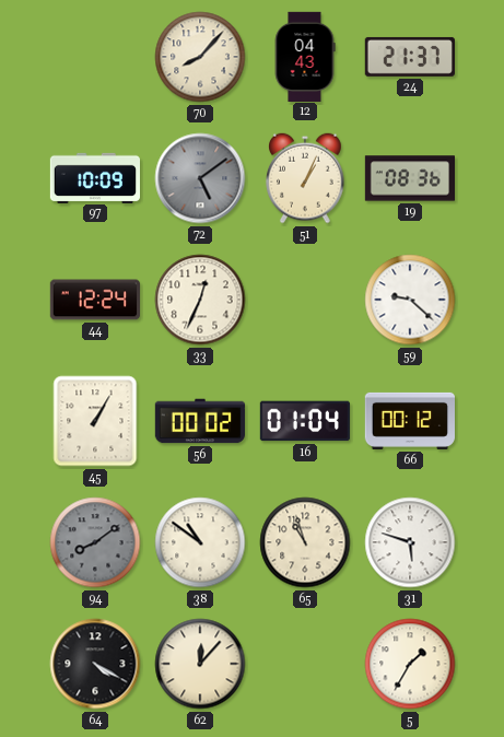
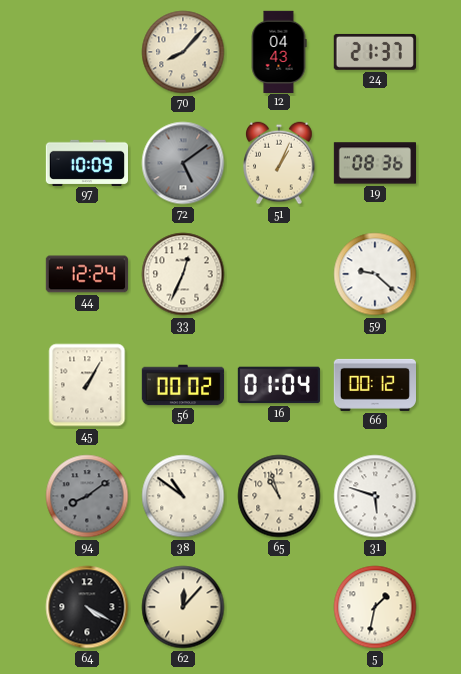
5: 1:35 -> 1:32
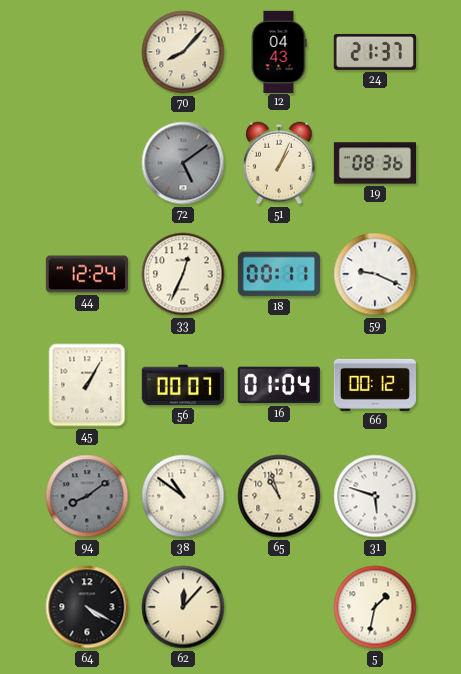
97: 10:09 -> none
18: none -> 00:11
59: 9:22 -> 9:19
56: 00:02 -> 00:07
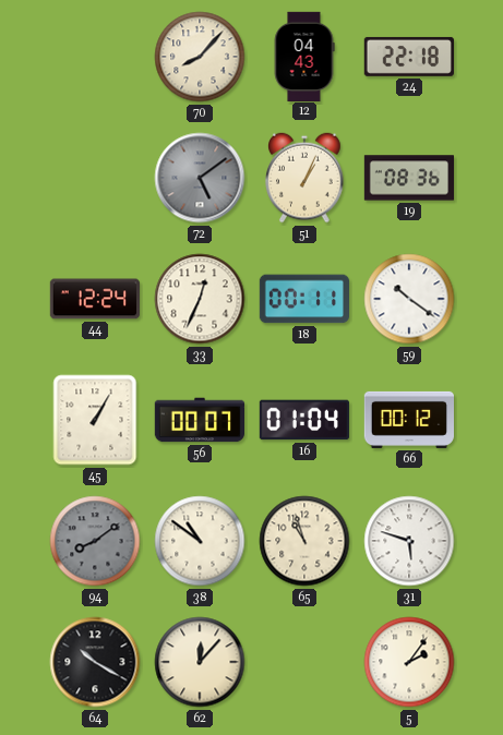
24: 21:37 -> 22:18
59: 9:19 -> 10:21
64: 4:20 -> 10:20
5: 1:32 -> 2:06
